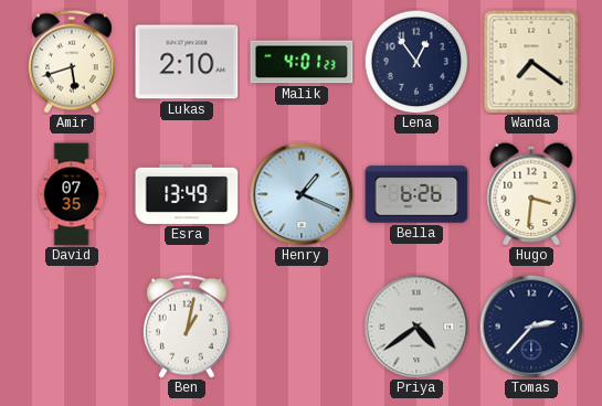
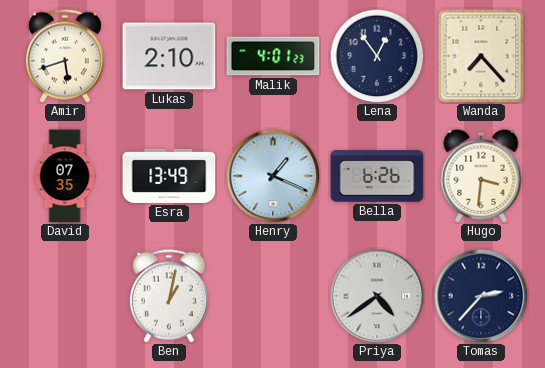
Wanda: 7:21 -> 7:23
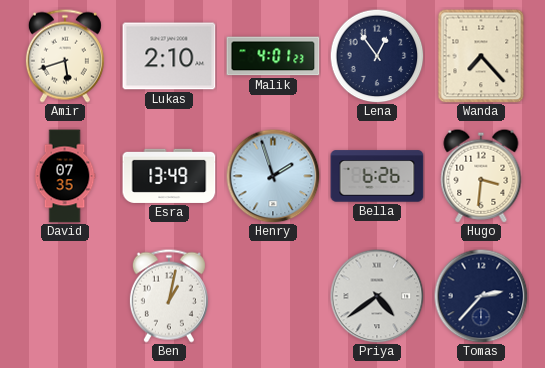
Henry: 1:19 -> 1:57
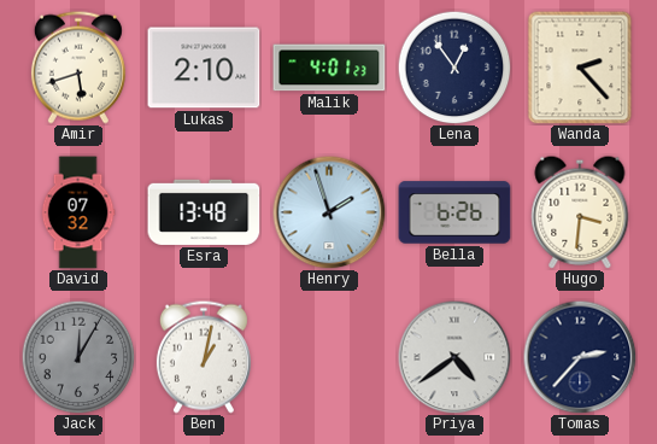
Wanda: 7:23 -> 2:23
David: 07:35 -> 07:32
Esra: 13:49 -> 13:48
Jack: none -> 12:05
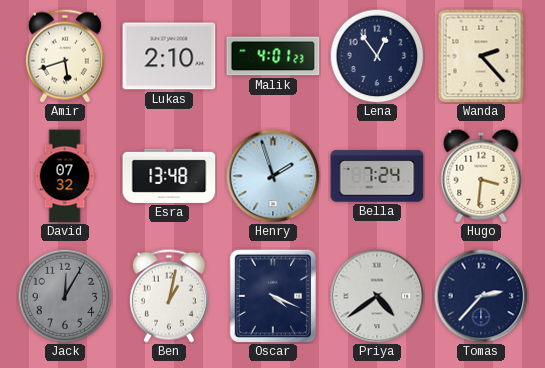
Bella: 6:26 -> 7:24
Oscar: none -> 4:19
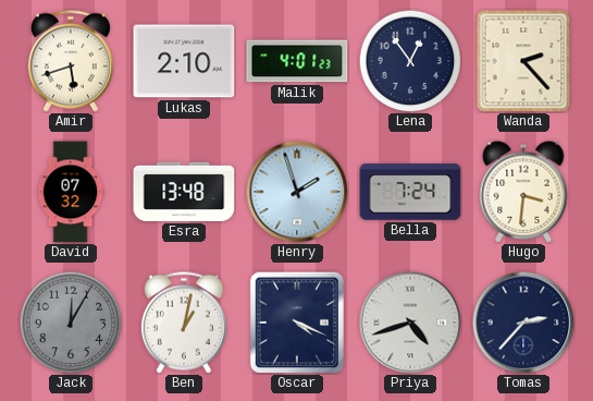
Priya: 4:39 -> 4:42
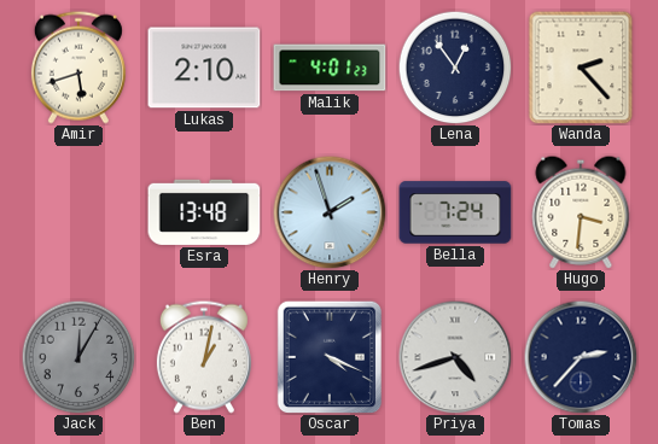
David: 07:32 -> none
